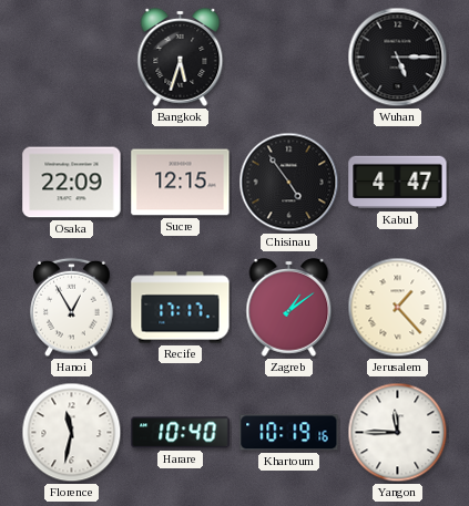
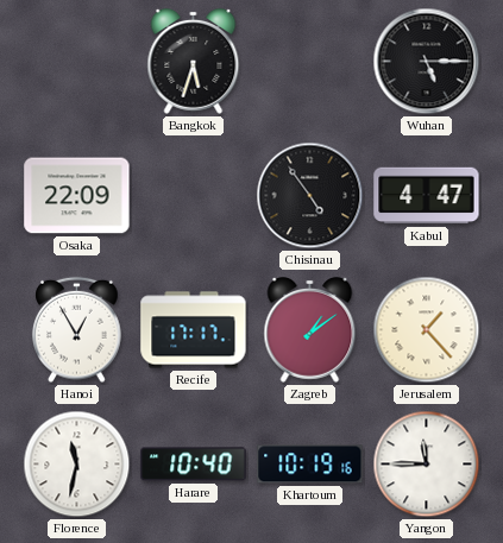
Sucre: 12:15 -> none
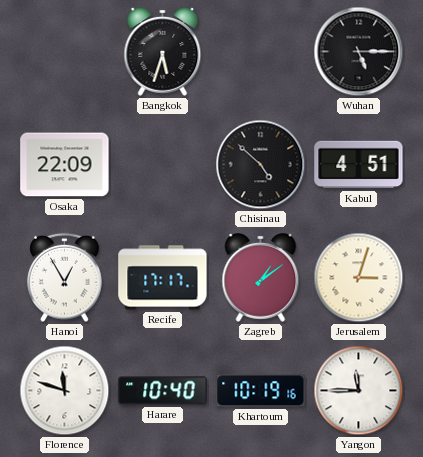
Chisinau: 4:54 -> 4:52
Kabul: 4:47 -> 4:51
Jerusalem: 1:23 -> 3:03
Florence: 11:32 -> 11:48
